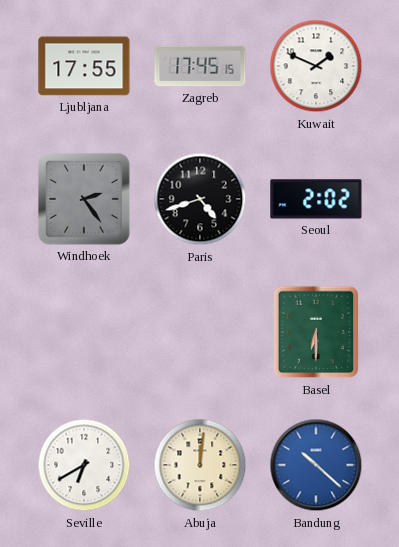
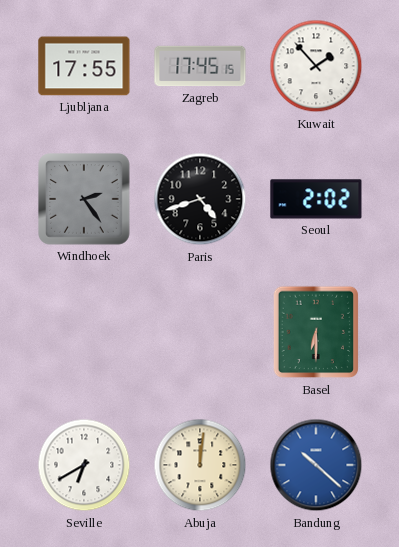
Kuwait: 1:49 -> 1:53
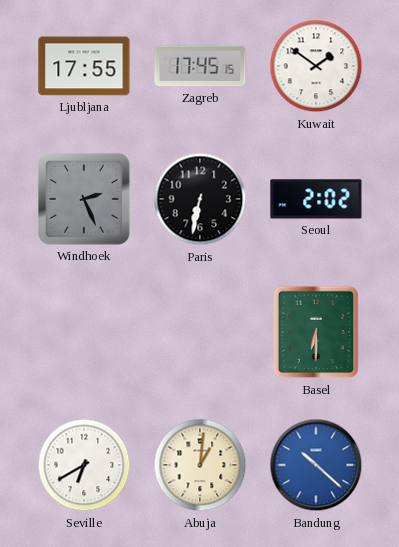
Kuwait: 1:53 -> 1:51
Windhoek: 2:24 -> 2:26
Paris: 4:42 -> 6:32
Abuja: 12:01 -> 1:01
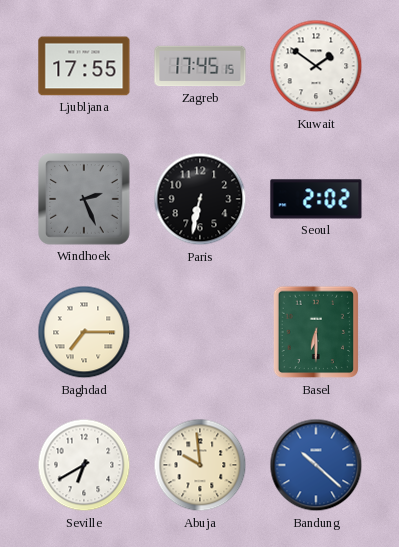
Baghdad: none -> 7:15
Abuja: 1:01 -> 9:59
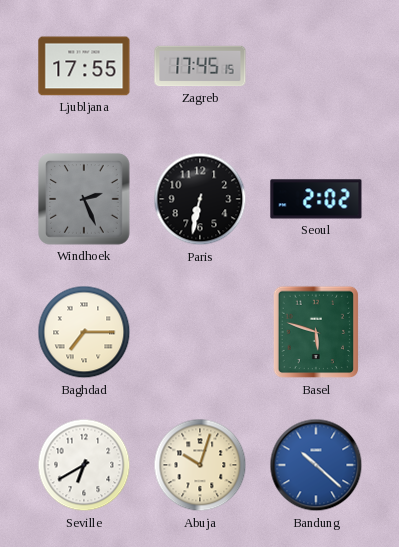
Kuwait: 1:51 -> none
Basel: 6:30 -> 5:48
Abuja: 9:59 -> 10:03
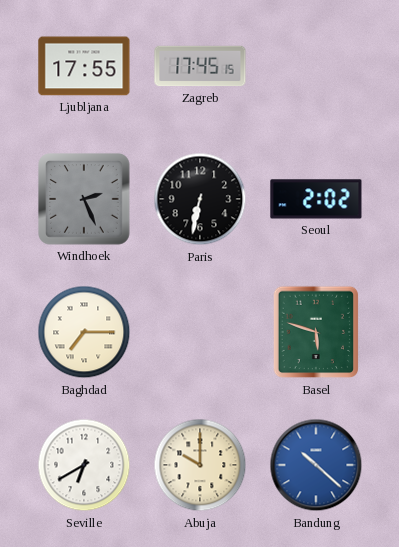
Abuja: 10:03 -> 10:00
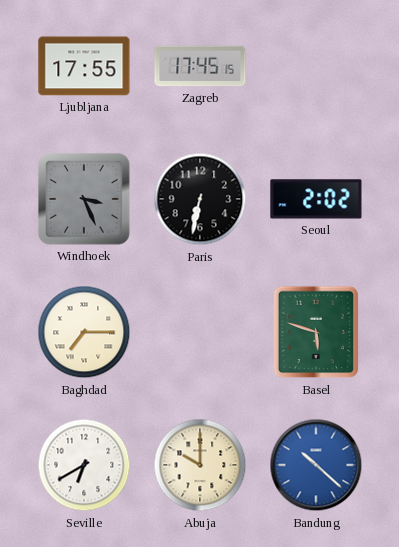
Windhoek: 2:26 -> 3:26
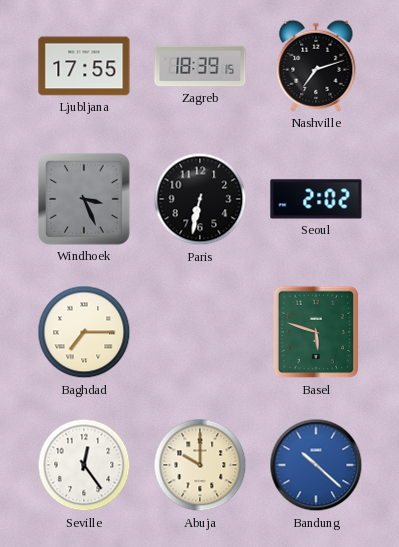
Zagreb: 17:45 -> 18:39
Nashville: none -> 7:12
Seville: 6:40 -> 12:24
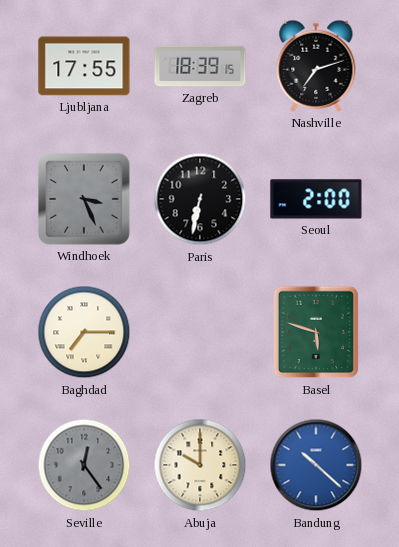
Seoul: 2:02 -> 2:00
Seville dial: white -> grey
